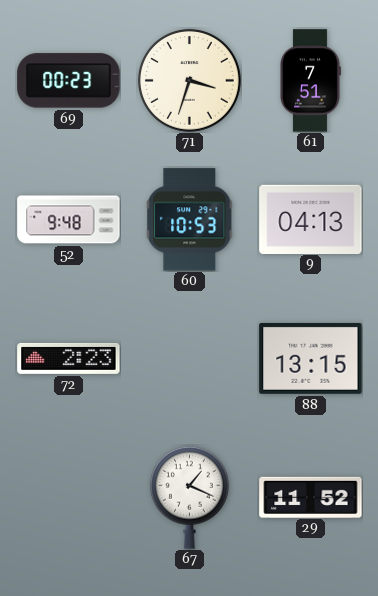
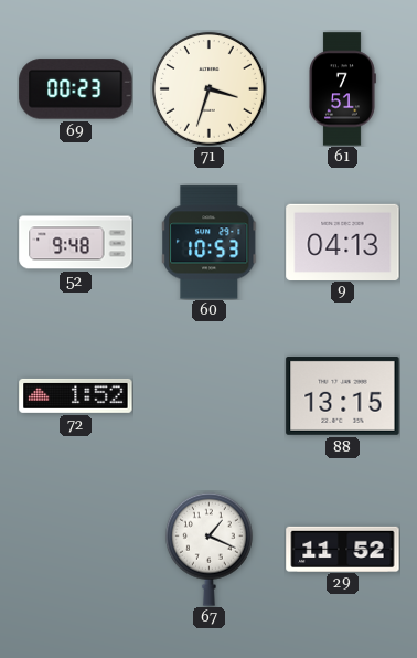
72: 2:23 -> 1:52
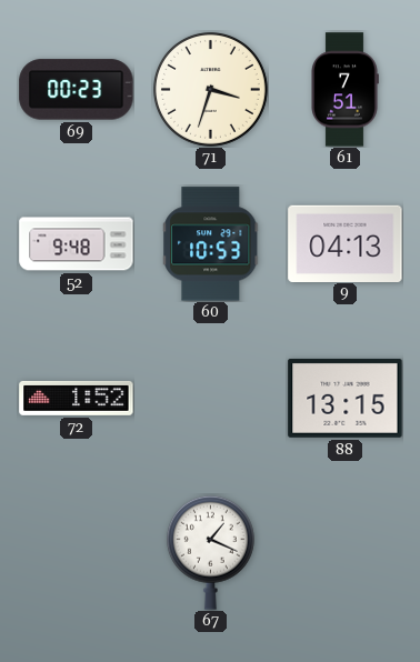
29: 11:52 -> none
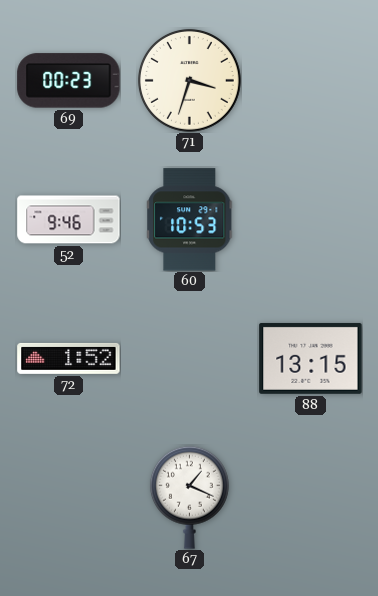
61: 7:51 -> none
52: 9:48 -> 9:46
9: 04:13 -> none
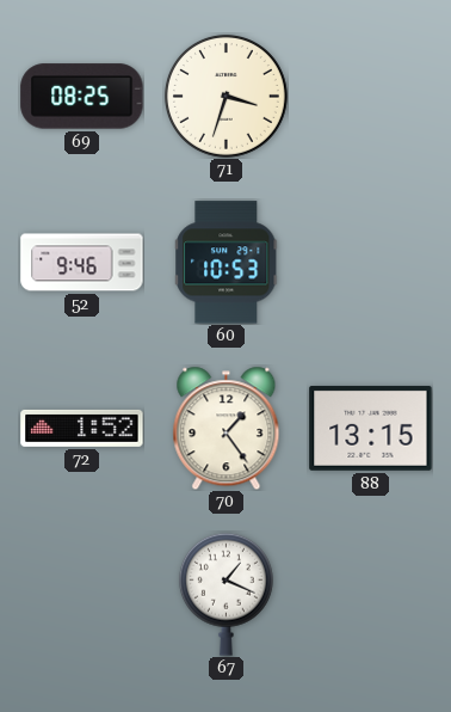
69: 00:23 -> 08:25
70: none -> 1:24
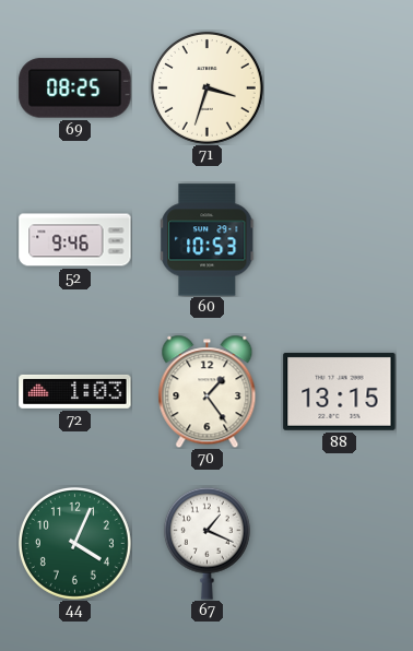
72: 1:52 -> 1:03
44: none -> 4:04
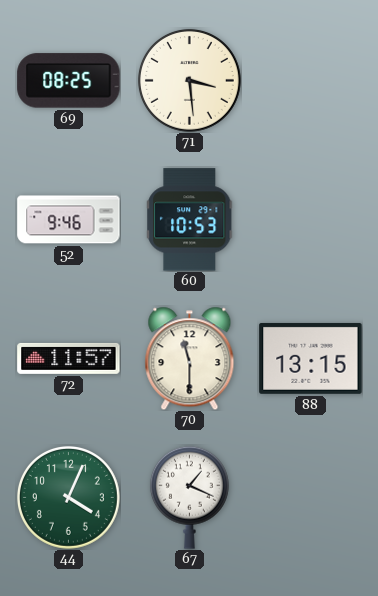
71: 3:33 -> 3:29
72: 1:03 -> 11:57
70: 1:24 -> 11:30
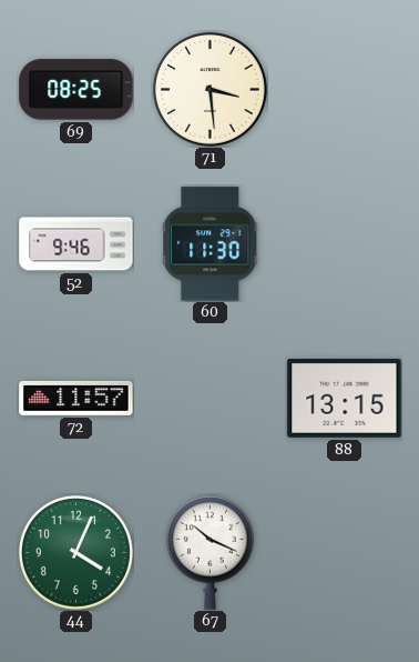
60: 10:53 -> 11:30
70: 11:30 -> none
67: 1:19 -> 10:19
